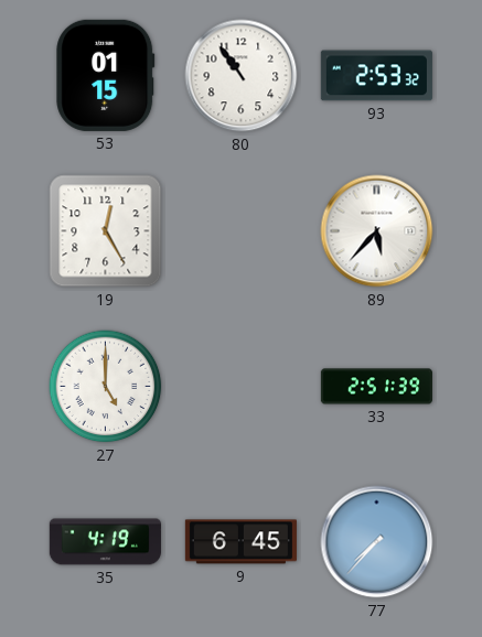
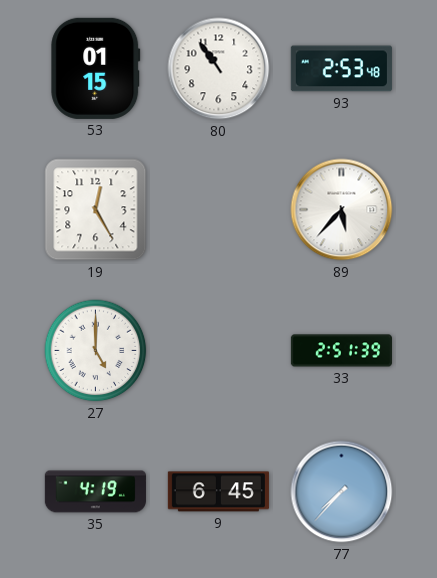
93: 2:53:32 -> 2:53:48
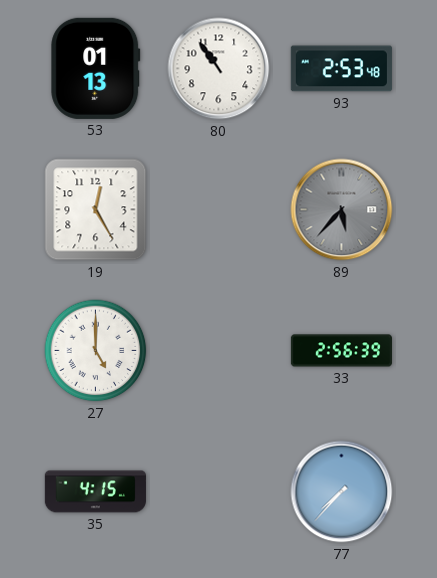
53: 01:15 -> 01:13
89 dial: white -> grey
33: 2:51 -> 2:56
35: 4:19 -> 4:15
9: 6:45 -> none
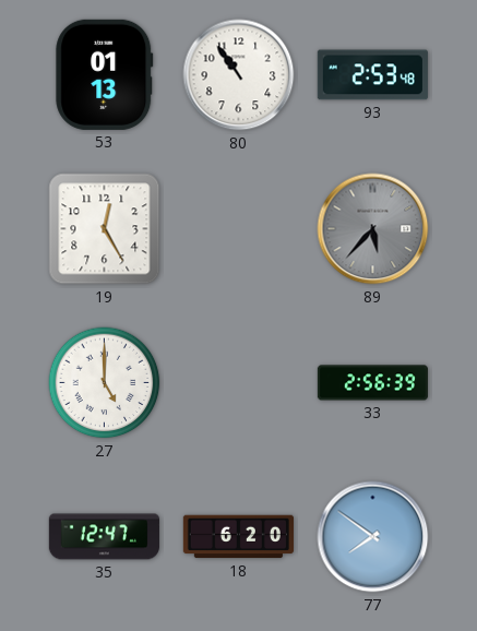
35: 4:15 -> 12:47
18: none -> 6:20
77: 7:37 -> 7:51
